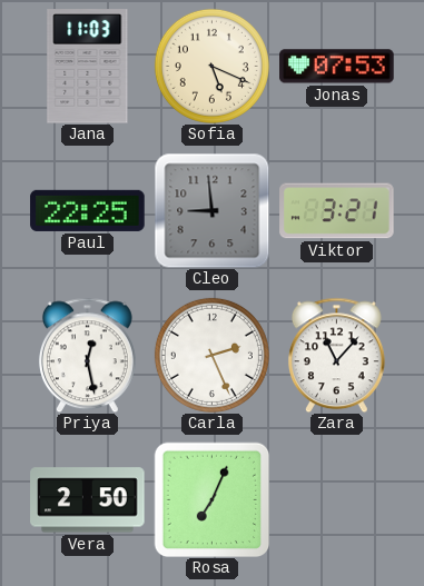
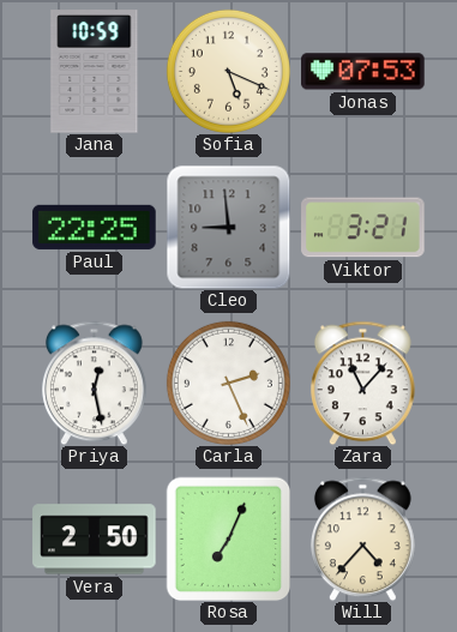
Jana: 11:03 -> 10:59
Will: none -> 4:37
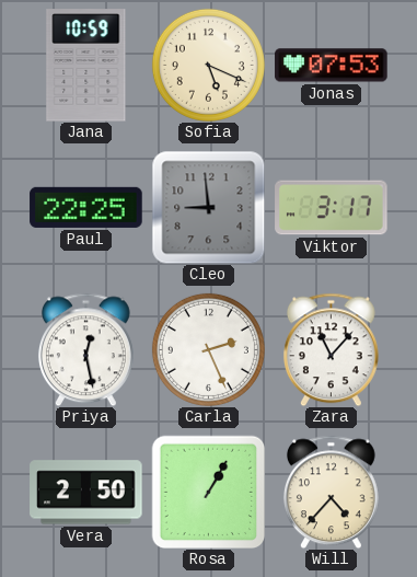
Viktor: 3:21 -> 3:17
Rosa: 7:04 -> 1:05
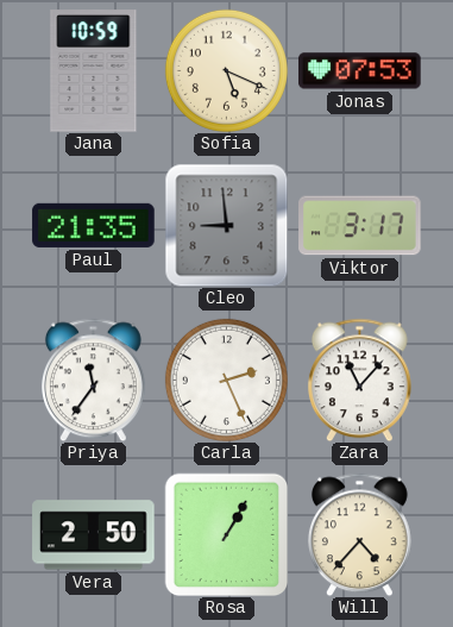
Paul: 22:25 -> 21:35
Priya: 12:28 -> 11:36
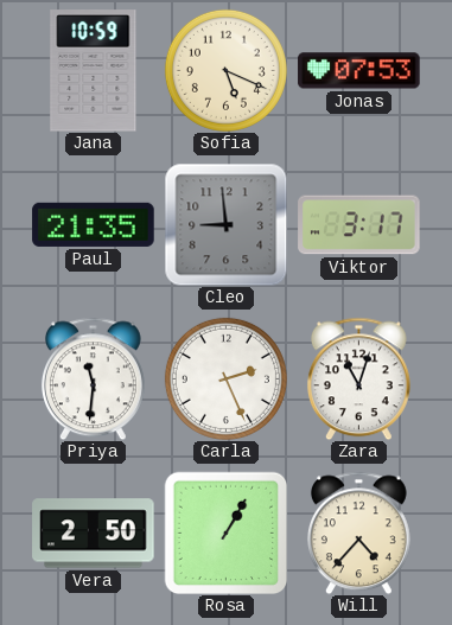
Priya: 11:36 -> 11:31
Zara: 11:07 -> 11:03
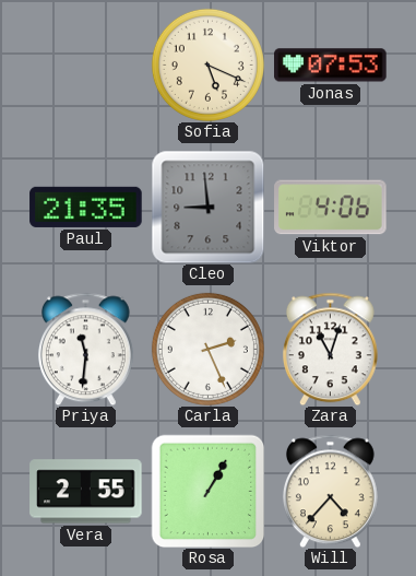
Jana: 10:59 -> none
Viktor: 3:17 -> 4:06
Vera: 2:50 -> 2:55
